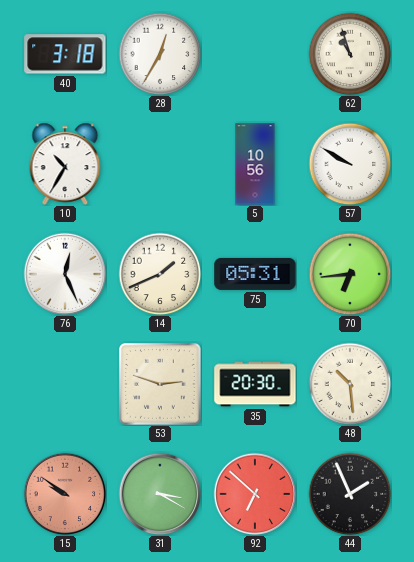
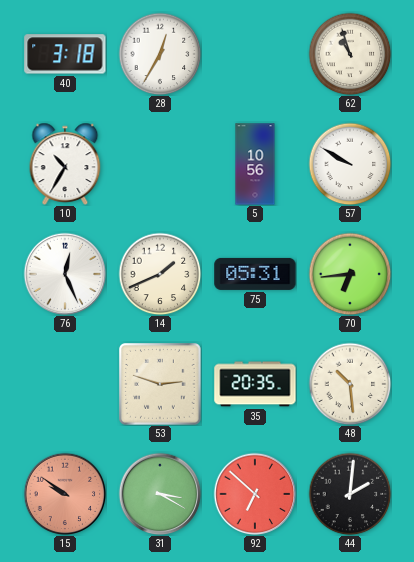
35: 20:30 -> 20:35
44: 1:56 -> 2:01
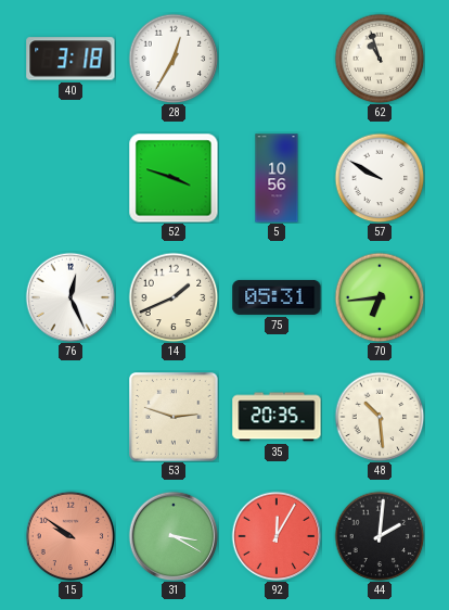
10: 10:35 -> none
52: none -> 3:48
92: 6:52 -> 12:05
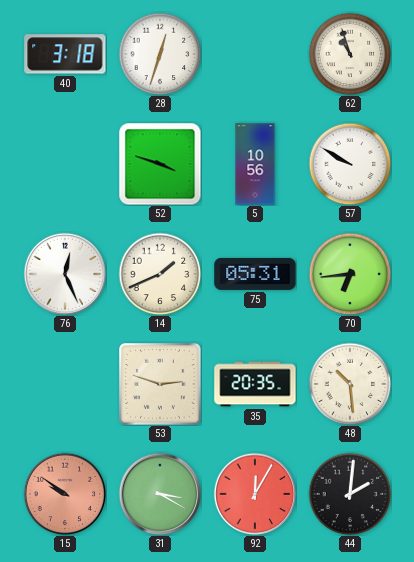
28: 12:35 -> 12:33
